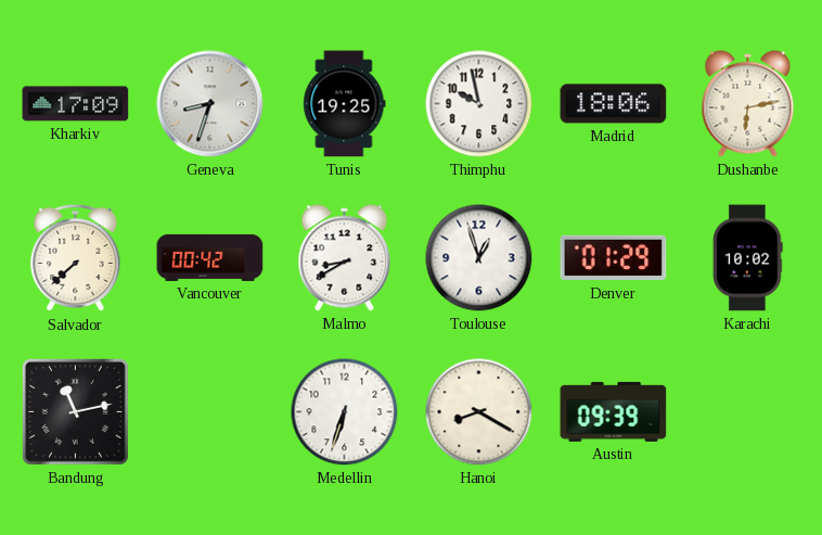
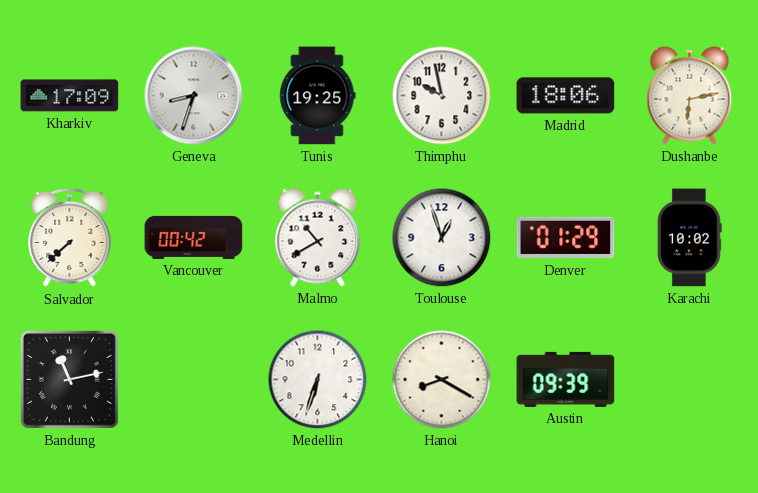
Malmo: 8:40 -> 10:40
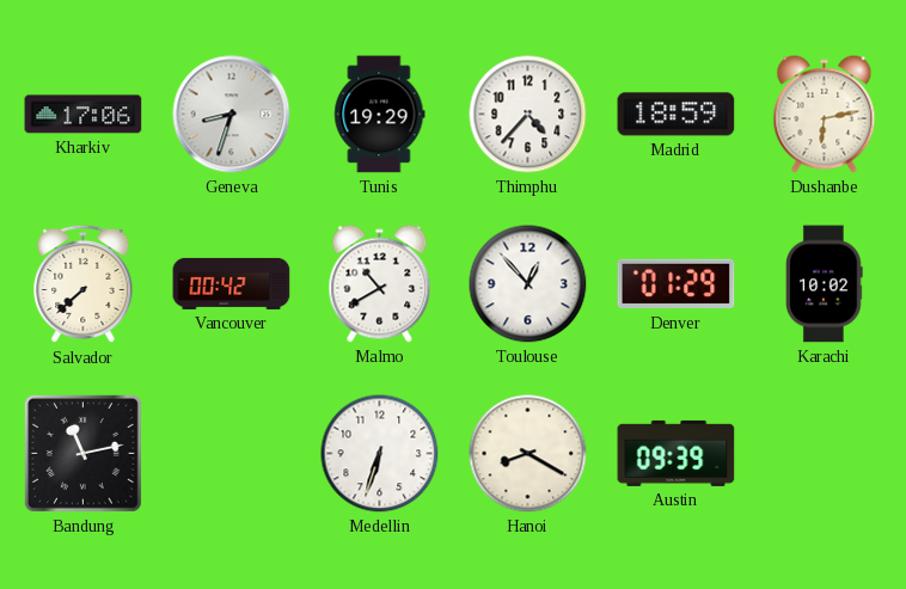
Kharkiv: 17:09 -> 17:06
Tunis: 19:25 -> 19:29
Thimphu: 9:58 -> 4:37
Madrid: 18:06 -> 18:59
Toulouse: 12:57 -> 12:53
